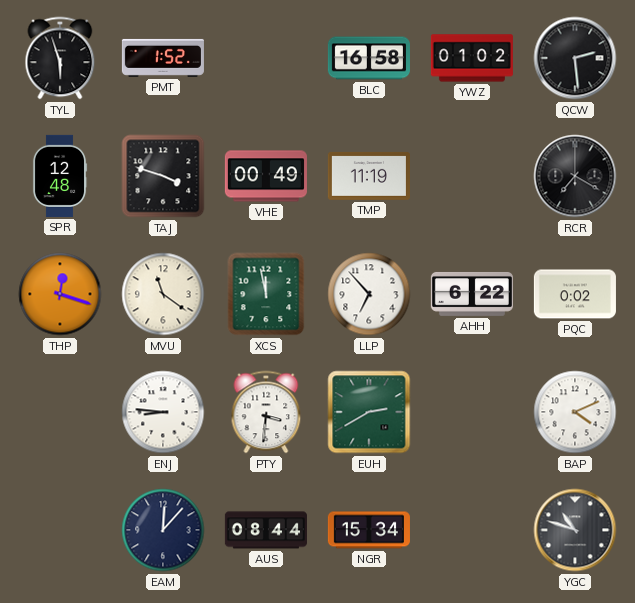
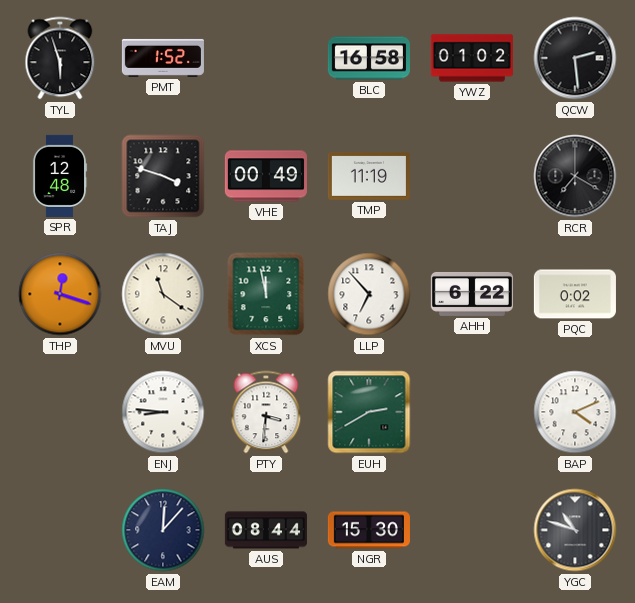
NGR: 15:34 -> 15:30
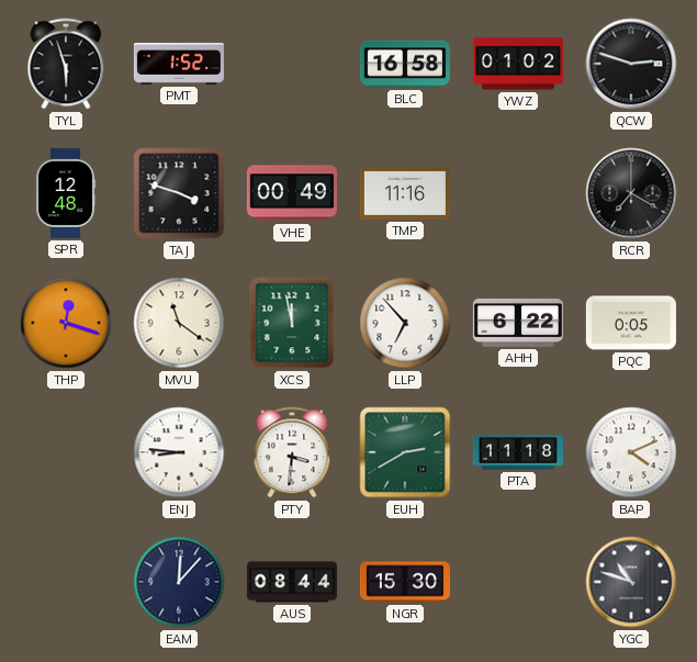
QCW: 2:29 -> 2:48
TMP: 11:19 -> 11:16
PQC: 0:02 -> 0:05
PTA: none -> 11:18
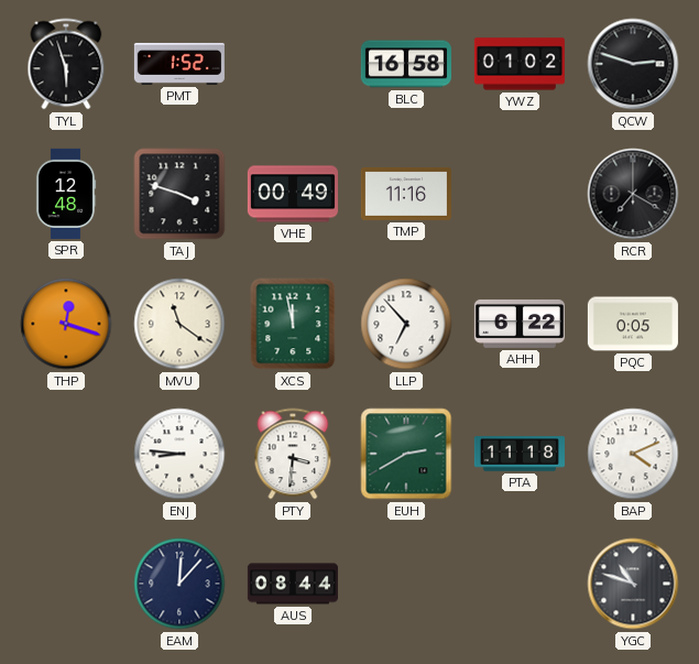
NGR: 15:30 -> none
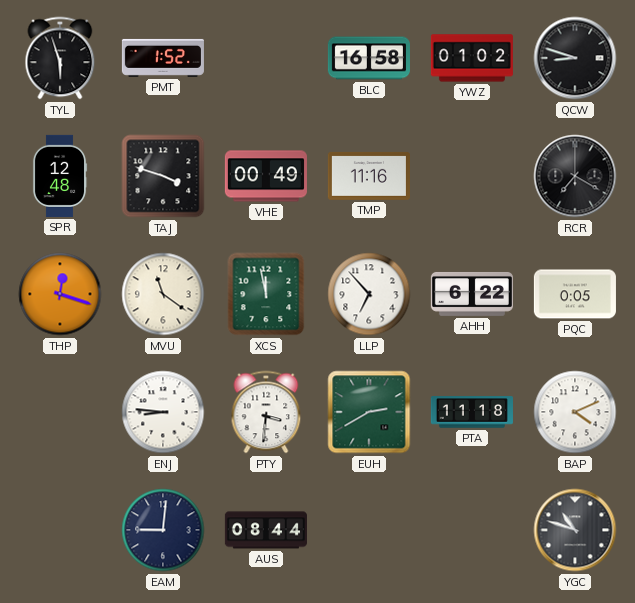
QCW: 2:48 -> 8:48
EAM: 12:07 -> 9:01
